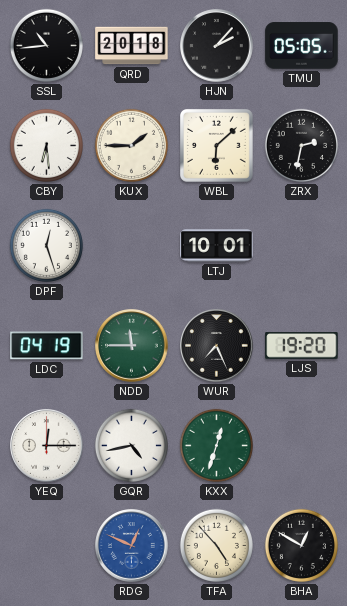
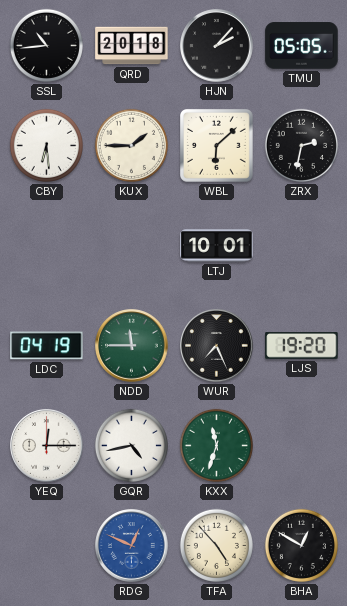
DPF: 12:27 -> none
KXX: 12:33 -> 11:33
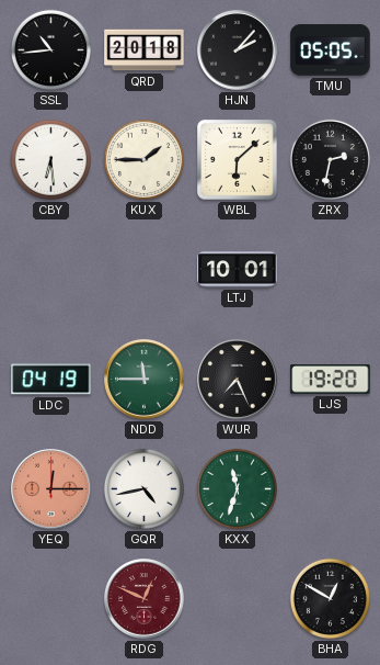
YEQ dial: white -> salmon
RDG dial: blue -> burgundy
TFA: 4:53 -> none
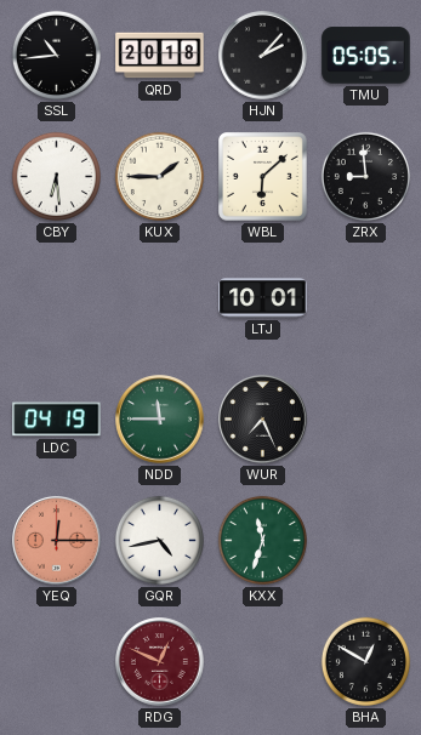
ZRX: 2:32 -> 8:59
LJS: 19:20 -> none
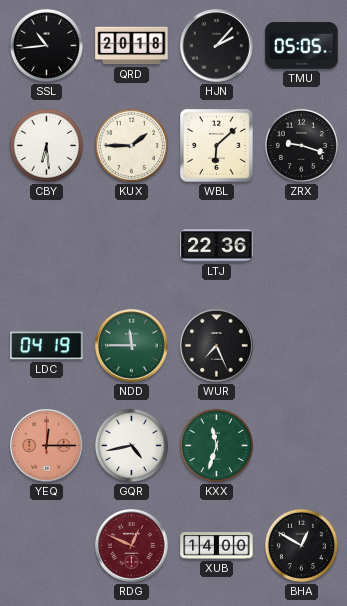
ZRX: 8:59 -> 9:18
LTJ: 10:01 -> 22:36
XUB: none -> 14:00
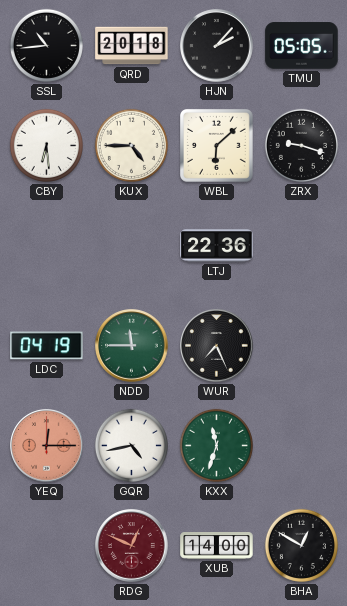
KUX: 1:45 -> 4:45
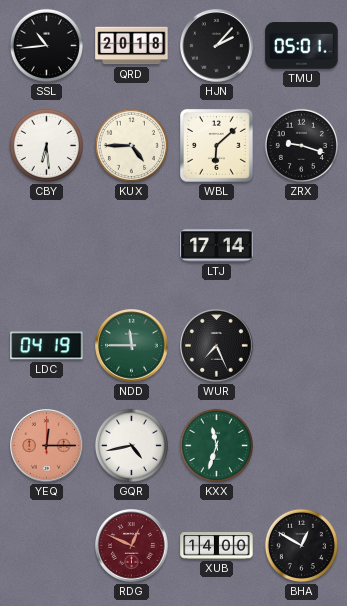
TMU: 05:05 -> 05:01
LTJ: 22:36 -> 17:14
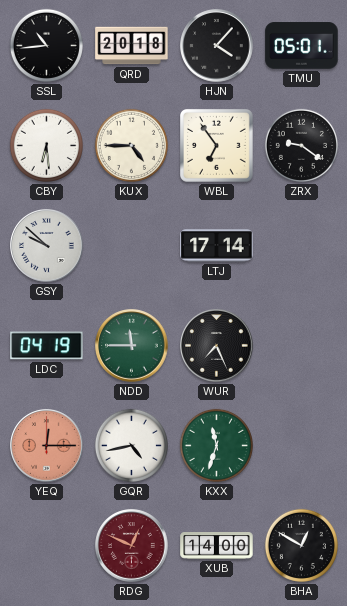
HJN: 2:07 -> 4:07
WBL: 6:08 -> 6:54
ZRX: 9:18 -> 9:21
GSY: none -> 9:52
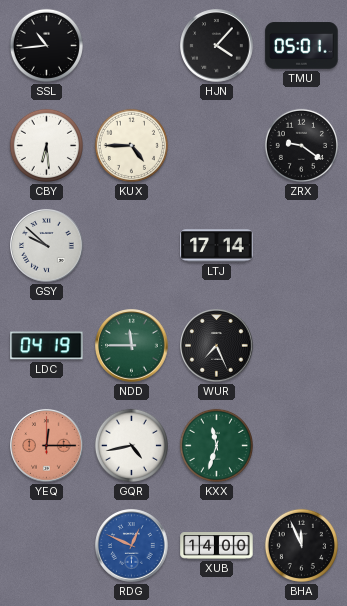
QRD: 20:18 -> none
WBL: 6:54 -> none
RDG dial: burgundy -> blue
BHA: 12:50 -> 11:56
